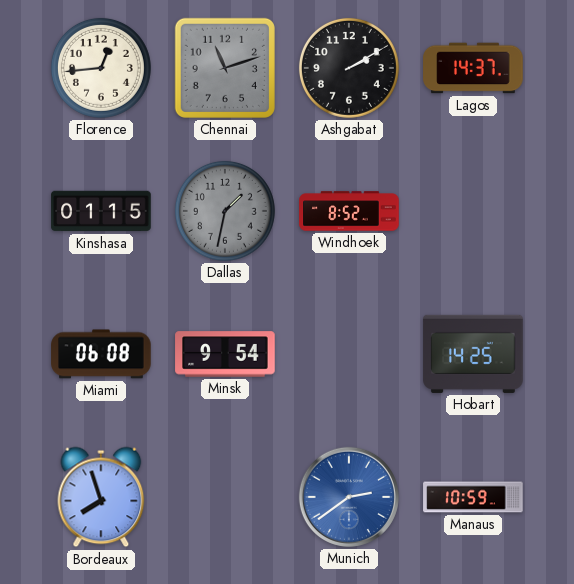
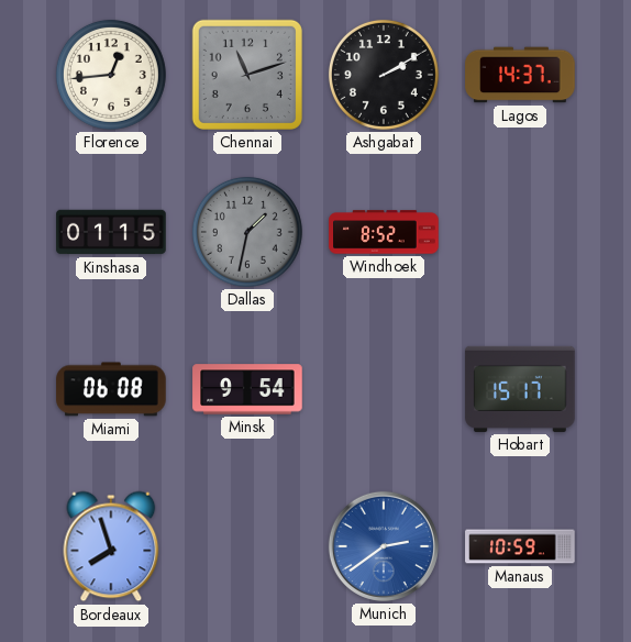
Hobart: 14:25 -> 15:17
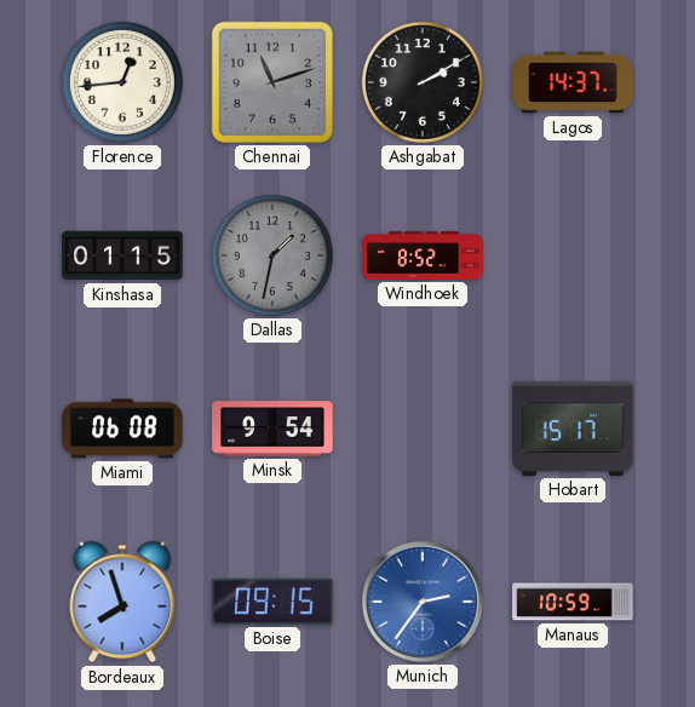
Boise: none -> 09:15
Munich: 2:39 -> 2:36
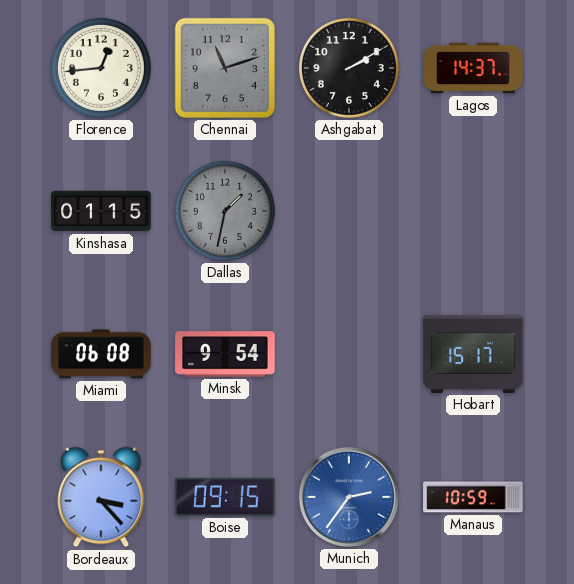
Windhoek: 8:52 -> none
Bordeaux: 7:57 -> 3:23
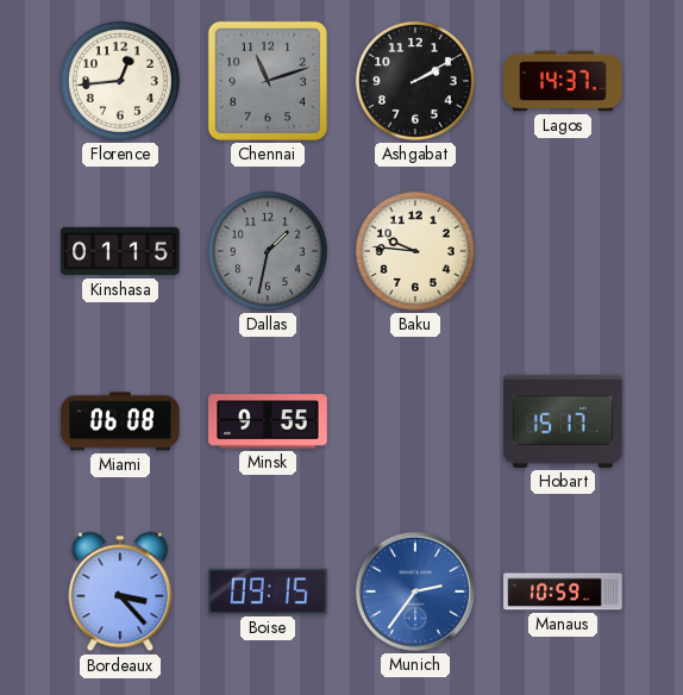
Baku: none -> 9:46
Minsk: 9:54 -> 9:55
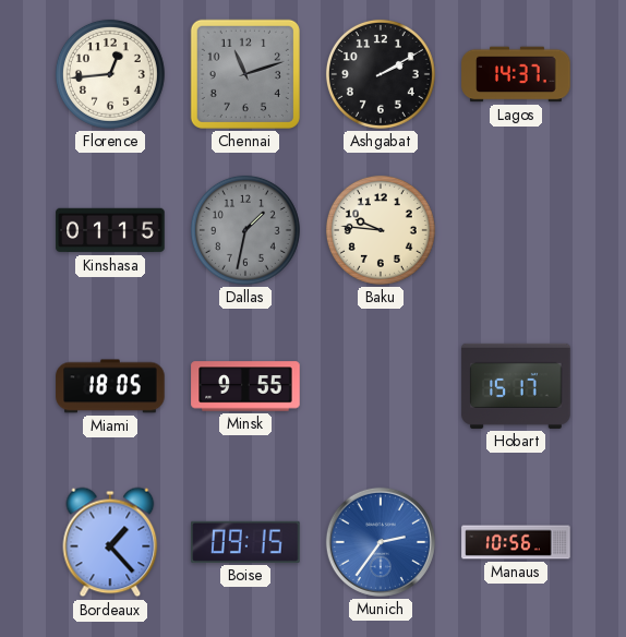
Miami: 06:08 -> 18:05
Bordeaux: 3:23 -> 1:23
Manaus: 10:59 -> 10:56
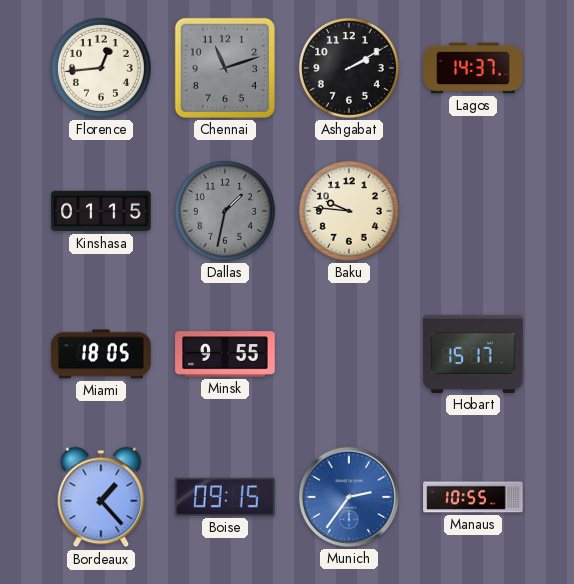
Manaus: 10:56 -> 10:55
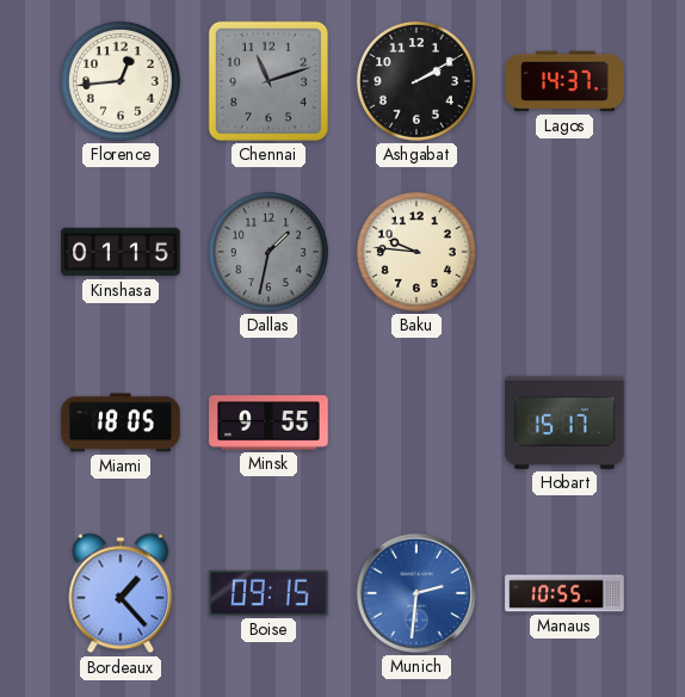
Munich: 2:36 -> 2:31
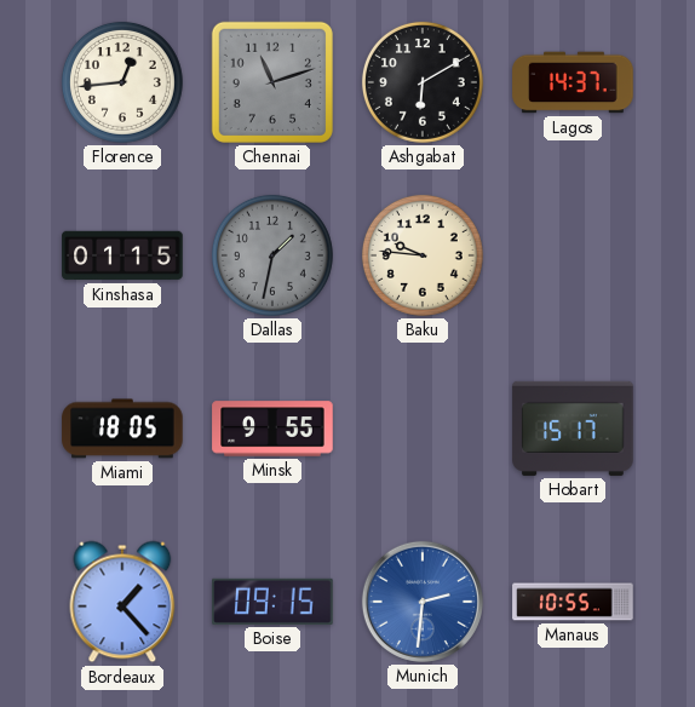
Ashgabat: 2:10 -> 6:10
